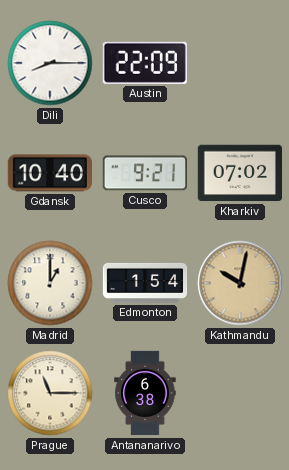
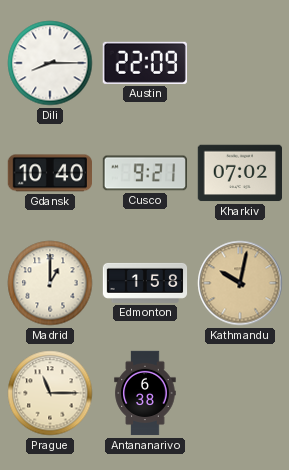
Edmonton: 1:54 -> 1:58
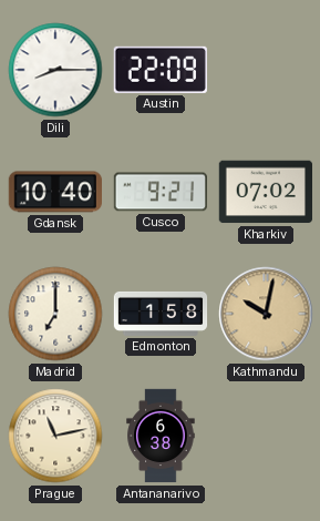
Madrid: 1:00 -> 7:00
Prague: 11:15 -> 11:13
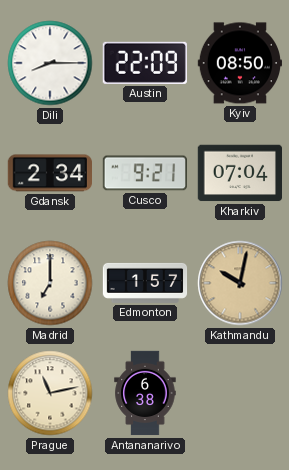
Kyiv: none -> 08:50
Gdansk: 10:40 -> 2:34
Kharkiv: 07:02 -> 07:04
Edmonton: 1:58 -> 1:57
